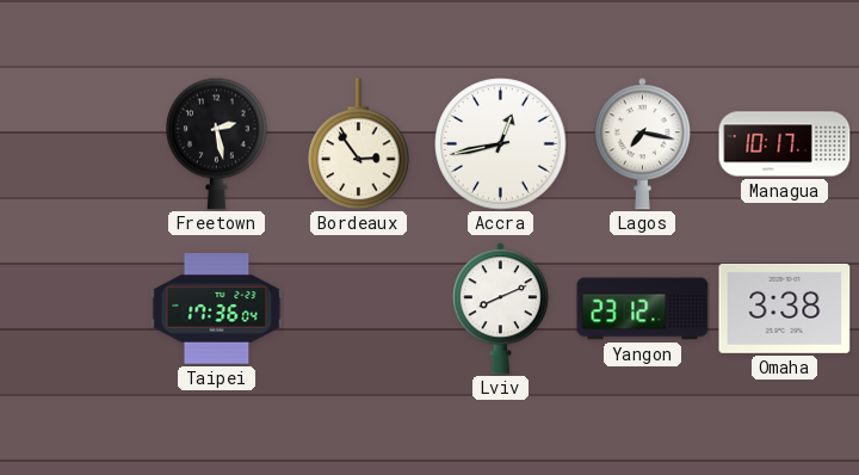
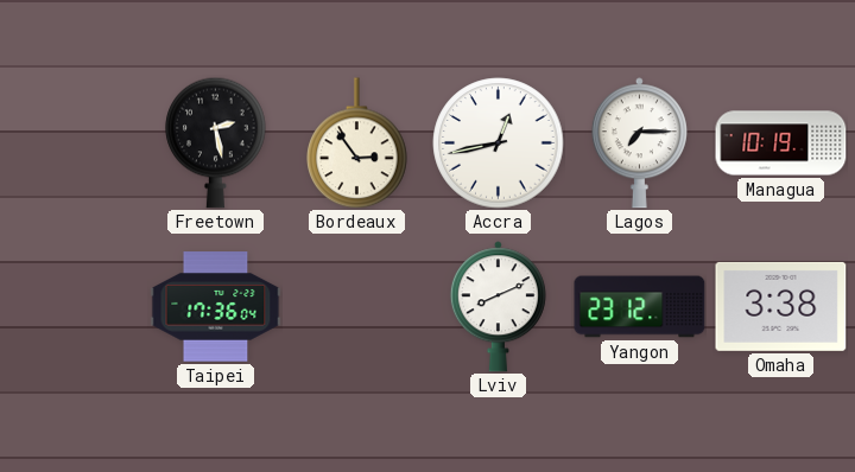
Lagos: 7:17 -> 7:15
Managua: 10:17 -> 10:19
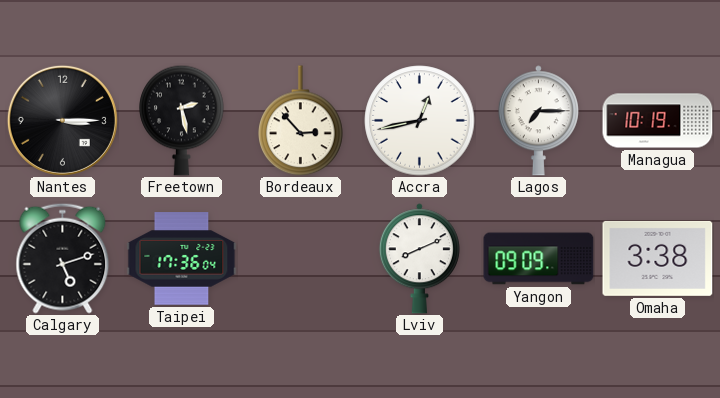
Nantes: none -> 3:15
Bordeaux: 2:54 -> 2:53
Calgary: none -> 5:12
Yangon: 23:12 -> 09:09
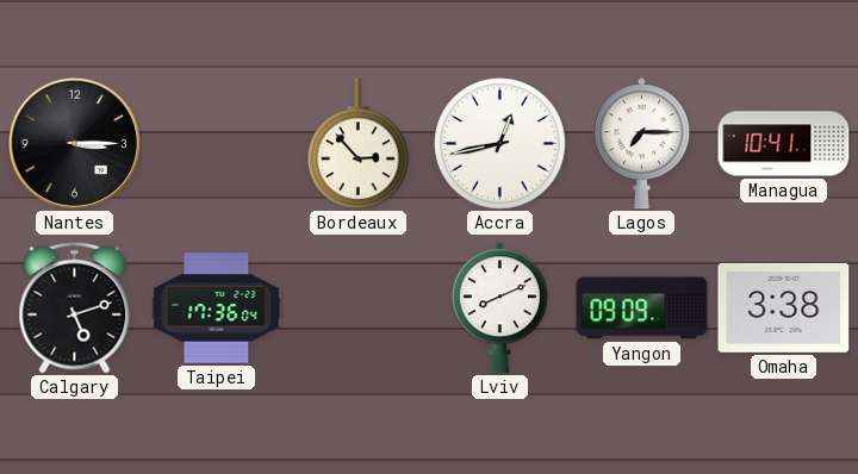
Freetown: 2:28 -> none
Managua: 10:19 -> 10:41
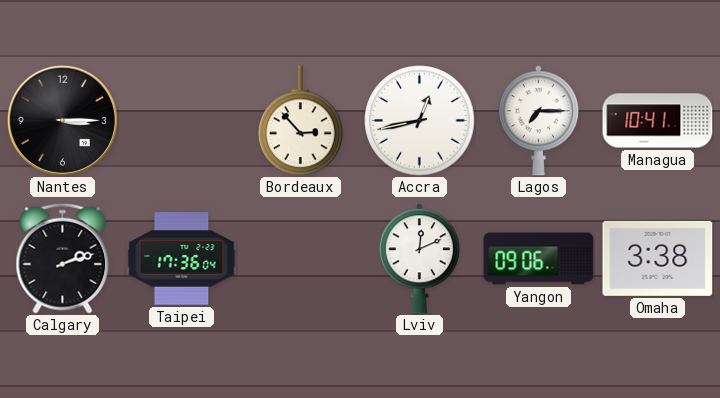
Calgary: 5:12 -> 2:12
Lviv: 8:11 -> 12:11
Yangon: 09:09 -> 09:06
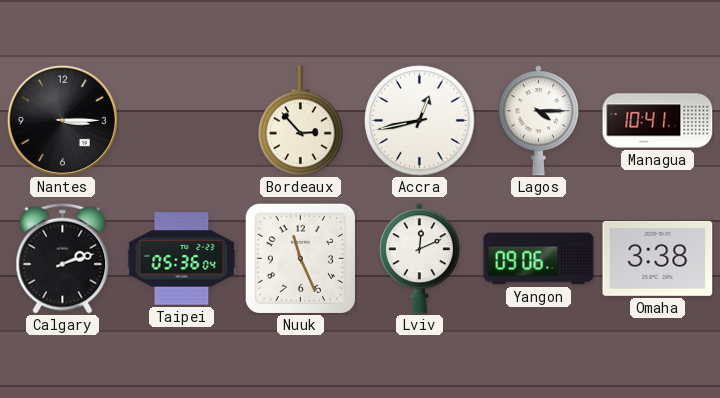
Lagos: 7:15 -> 4:15
Taipei: 17:36 -> 05:36
Nuuk: none -> 11:26
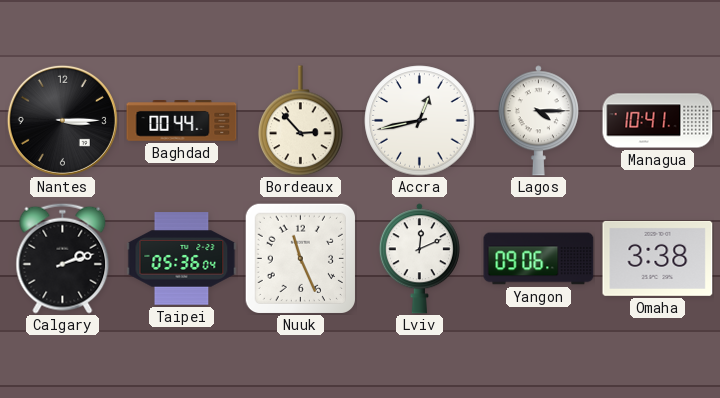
Baghdad: none -> 00:44
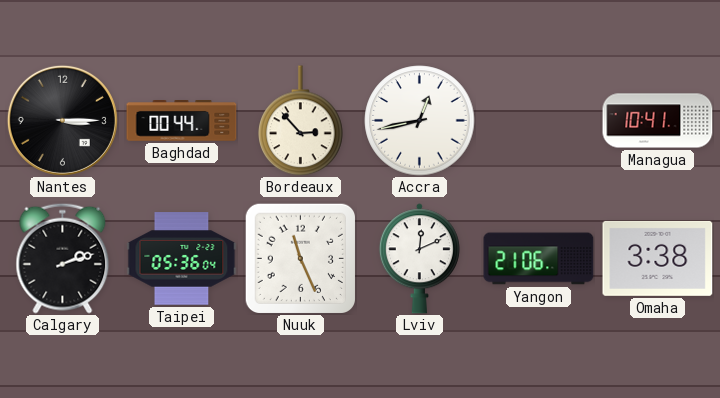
Lagos: 4:15 -> none
Yangon: 09:06 -> 21:06
